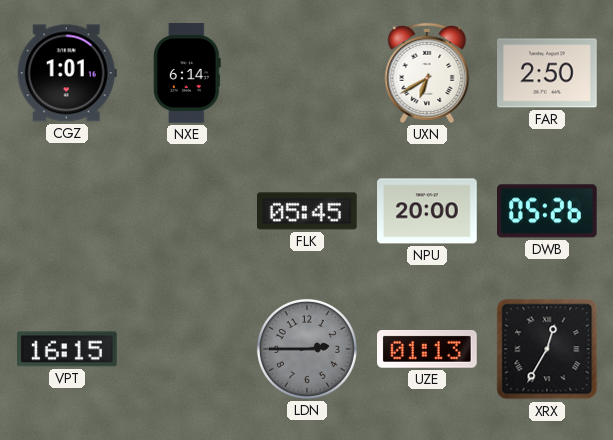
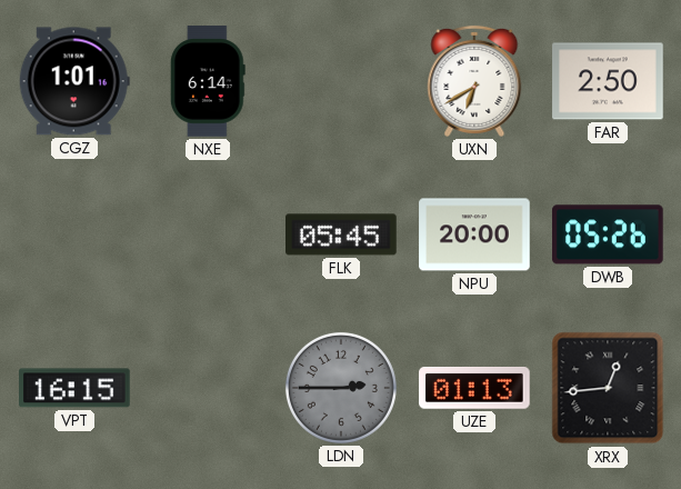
XRX: 12:35 -> 12:44
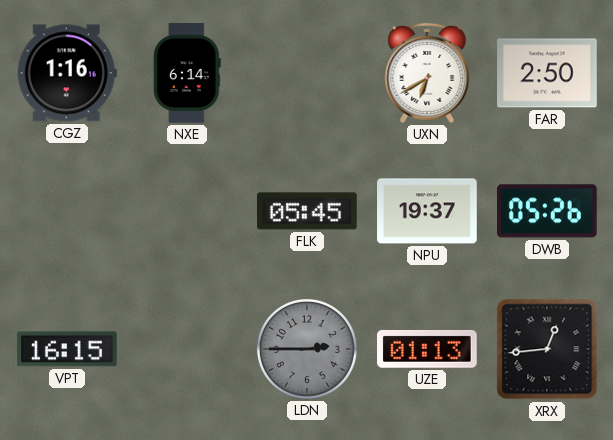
CGZ: 1:01 -> 1:16
NPU: 20:00 -> 19:37
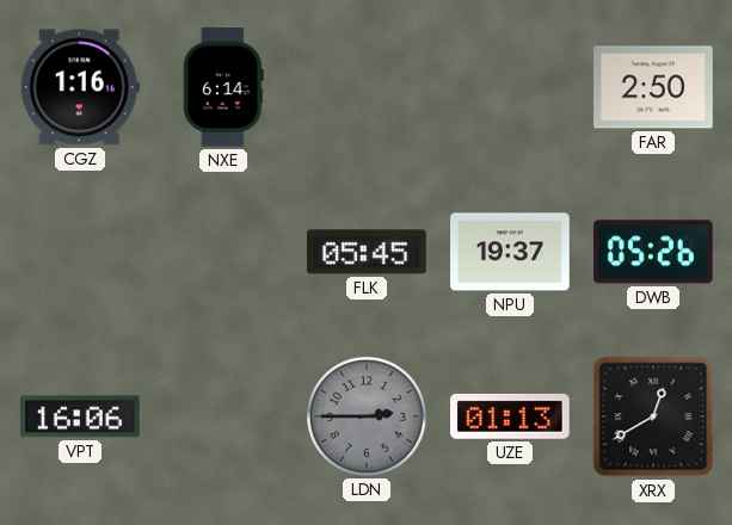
UXN: 6:40 -> none
VPT: 16:15 -> 16:06
XRX: 12:44 -> 12:40
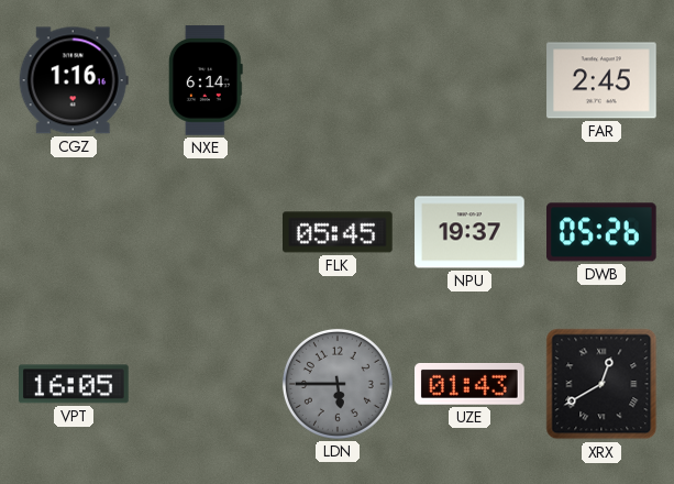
FAR: 2:50 -> 2:45
VPT: 16:06 -> 16:05
LDN: 2:45 -> 5:45
UZE: 01:13 -> 01:43
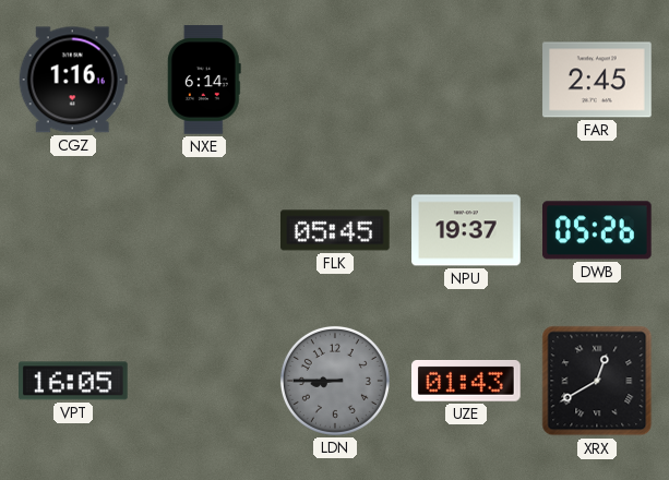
LDN: 5:45 -> 8:45
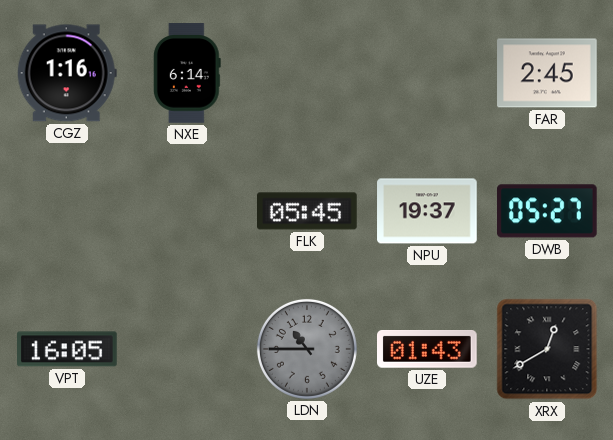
DWB: 05:26 -> 05:27
LDN: 8:45 -> 10:45
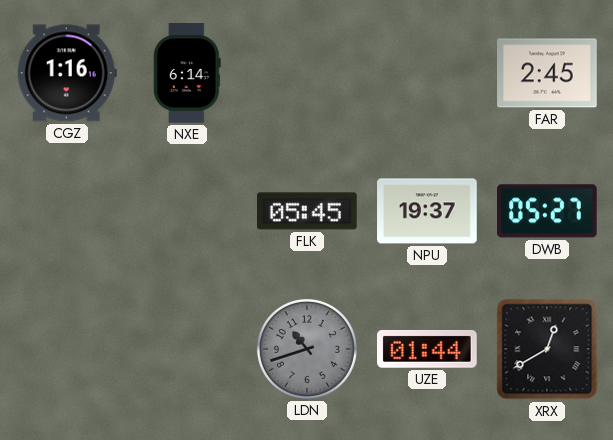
VPT: 16:05 -> none
LDN: 10:45 -> 10:42
UZE: 01:43 -> 01:44
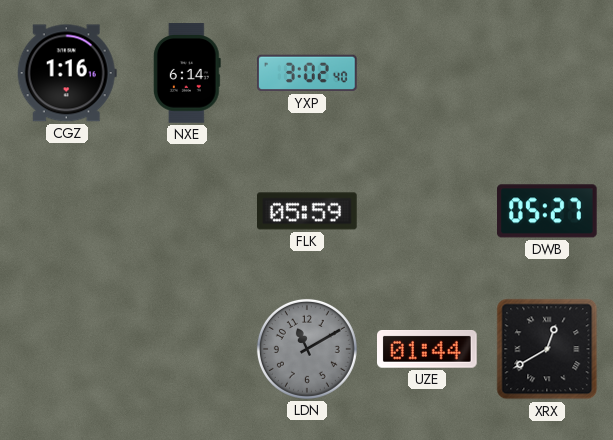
YXP: none -> 3:02
FAR: 2:45 -> none
FLK: 05:45 -> 05:59
NPU: 19:37 -> none
LDN: 10:42 -> 11:10
